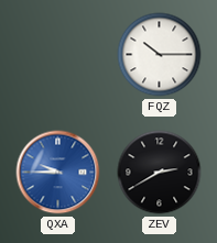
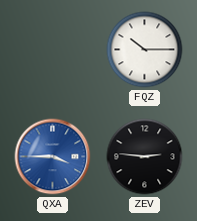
QXA: 9:45 -> 3:45
ZEV: 2:40 -> 2:46
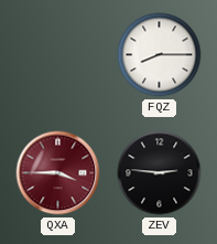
FQZ: 10:15 -> 8:15
QXA dial: blue -> burgundy
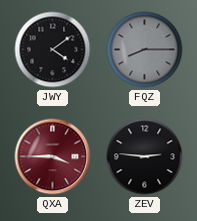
JWY: none -> 4:09
FQZ dial: white -> grey
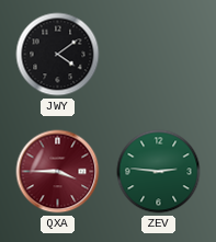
FQZ: 8:15 -> none
ZEV dial: black -> green
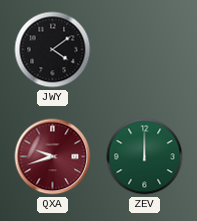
QXA: 3:45 -> 9:42
ZEV: 2:46 -> 12:00
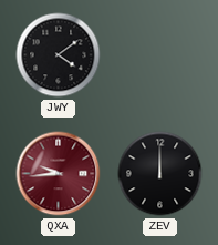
QXA: 9:42 -> 9:44
ZEV dial: green -> black
